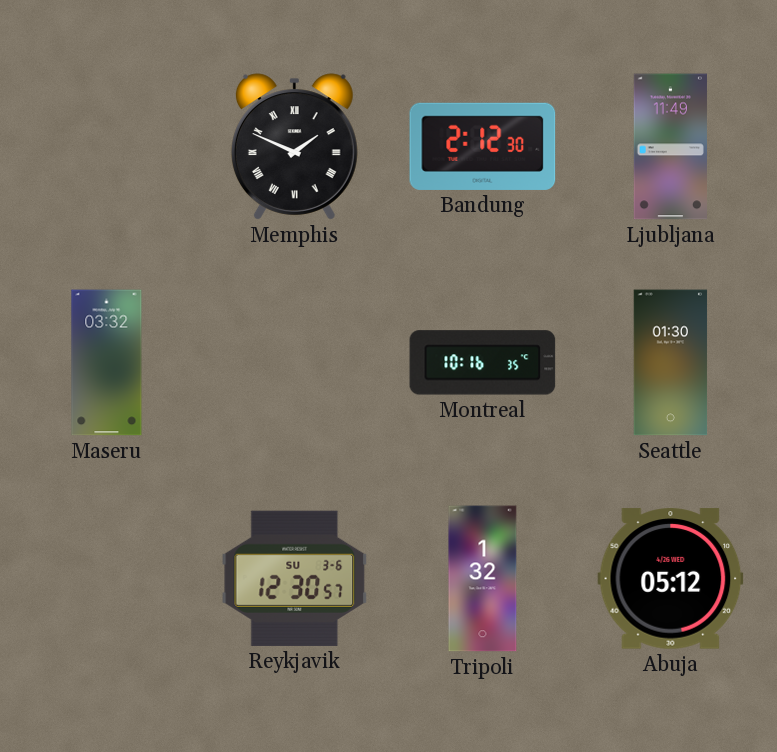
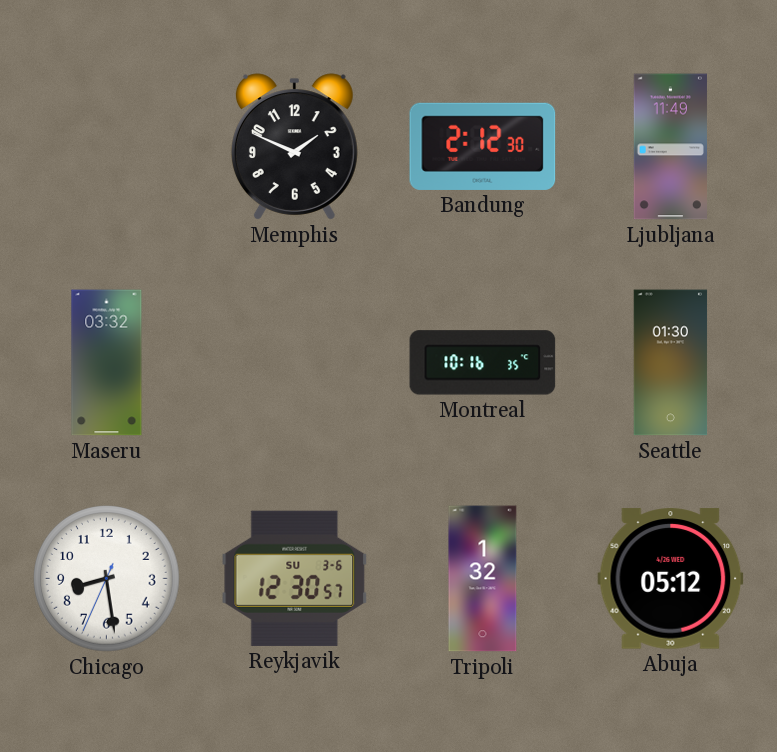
Memphis numerals: Roman -> Arabic
Chicago: none -> 8:28
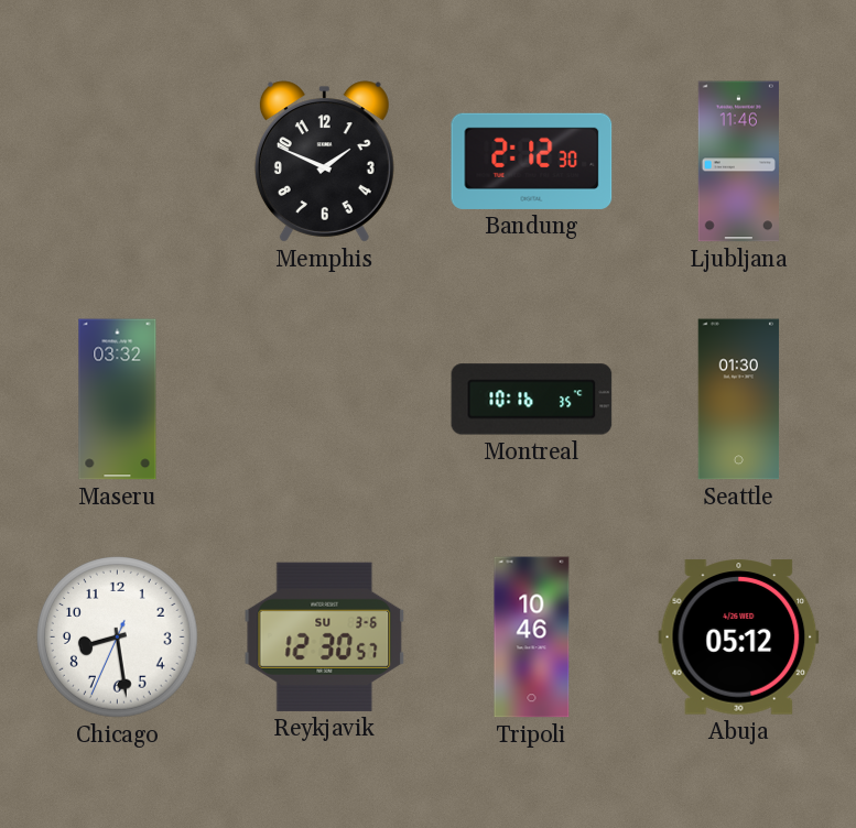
Ljubljana: 11:49 -> 11:46
Tripoli: 1:32 -> 10:46
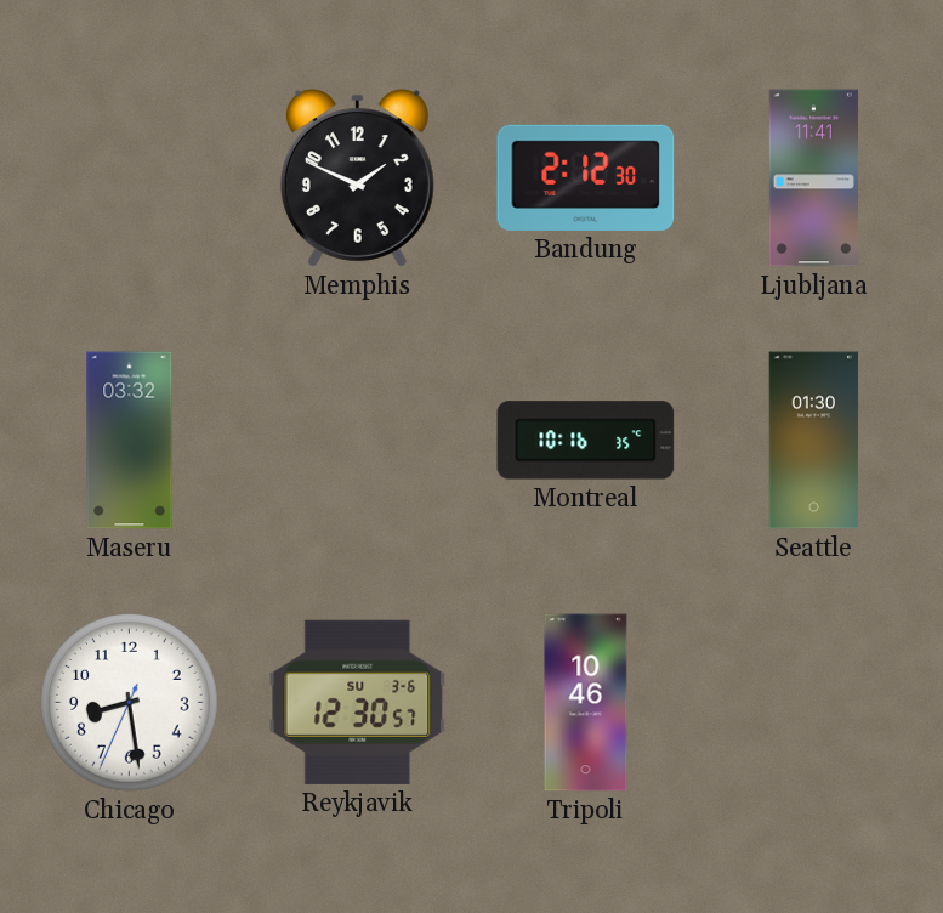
Ljubljana: 11:46 -> 11:41
Abuja: 05:12 -> none
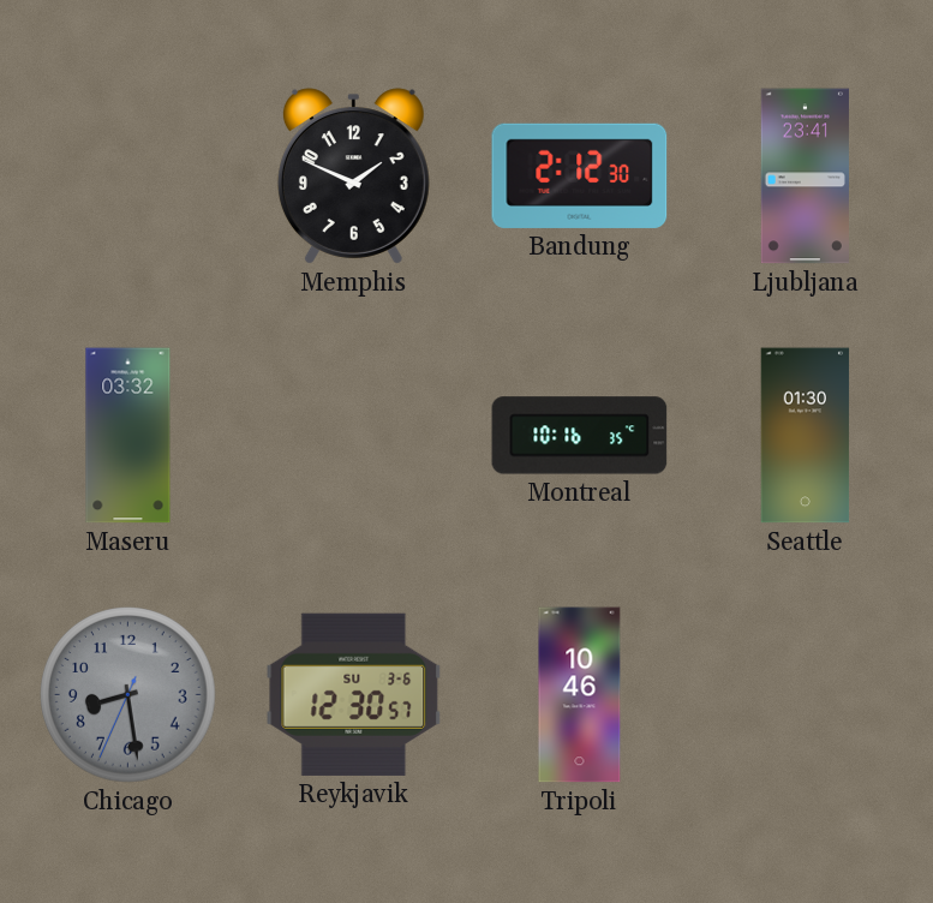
Ljubljana: 11:41 -> 23:41
Chicago dial: white -> grey
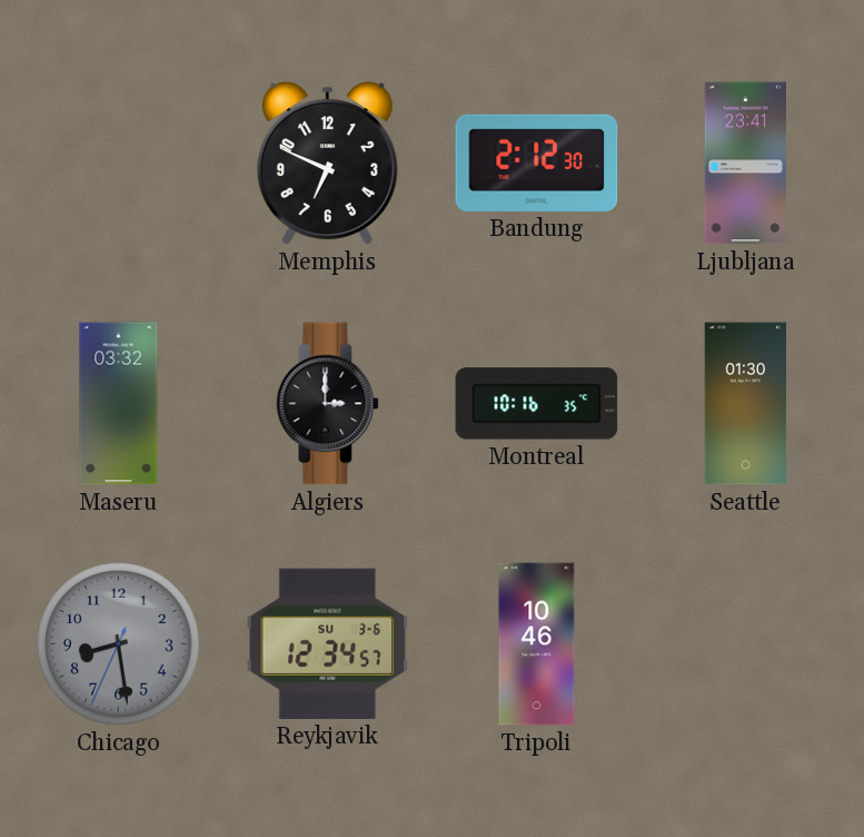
Memphis: 1:49 -> 6:49
Algiers: none -> 3:00
Reykjavik: 12:30 -> 12:34
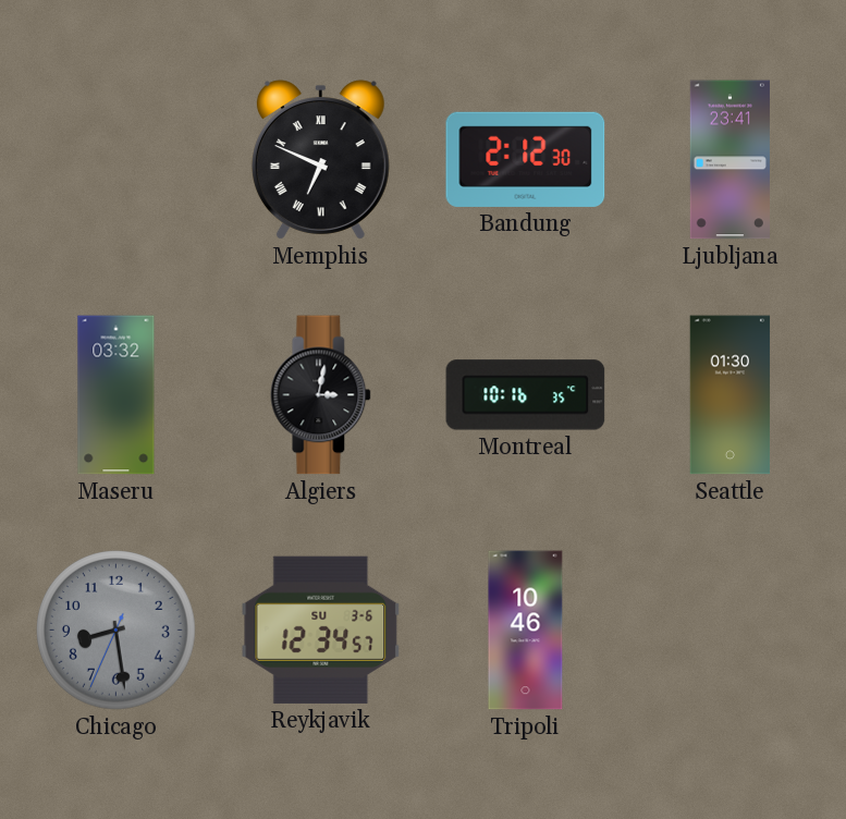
Memphis numerals: Arabic -> Roman
Algiers: 3:00 -> 3:02
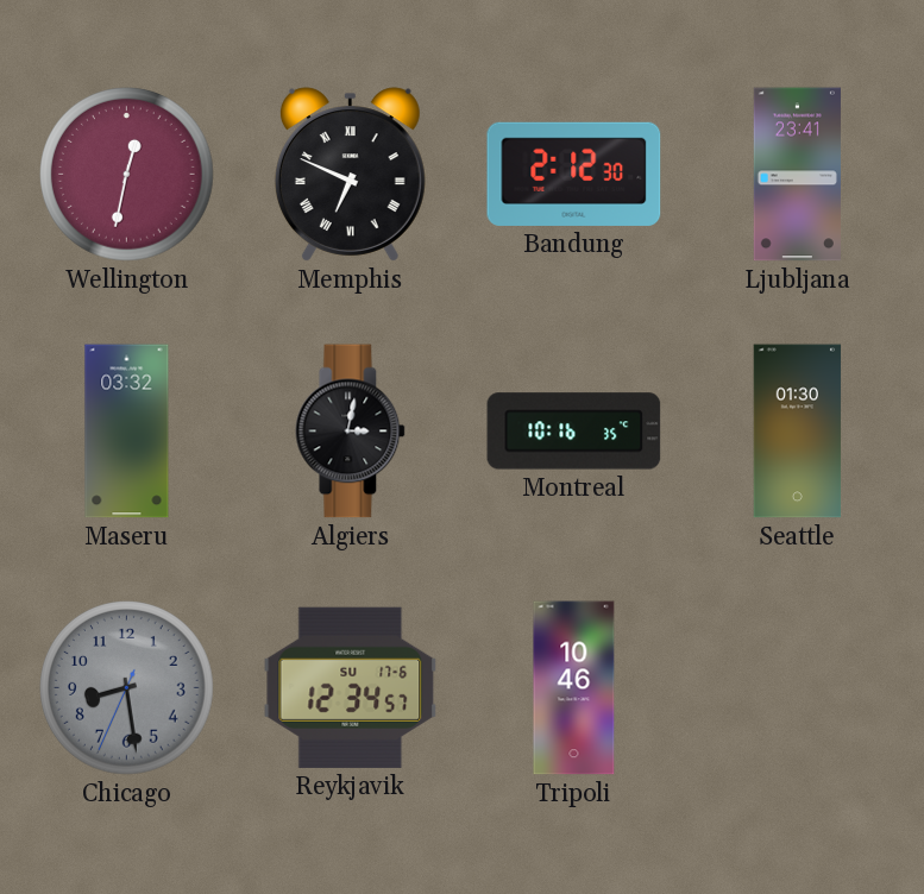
Wellington: none -> 12:32
Reykjavik date: SU 3-6 -> SU 17-6
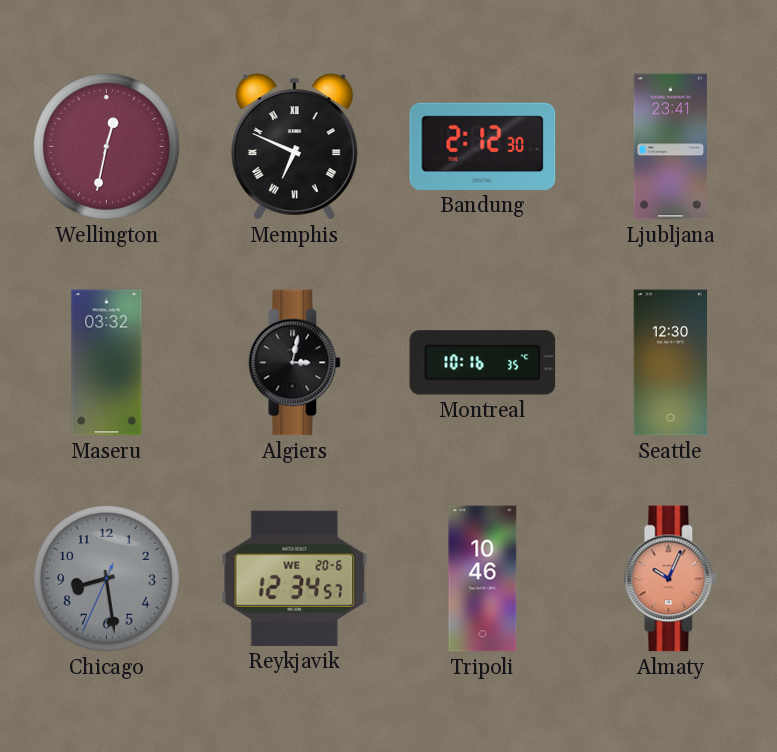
Seattle: 01:30 -> 12:30
Reykjavik date: SU 17-6 -> WE 20-6
Almaty: none -> 10:04
